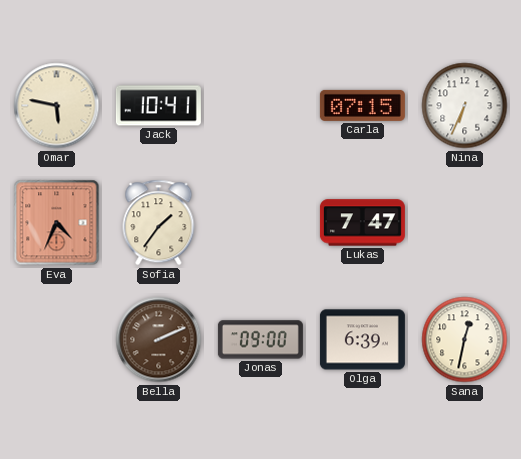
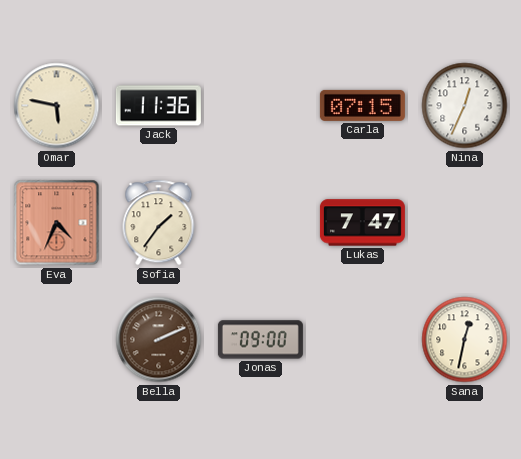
Jack: 10:41 -> 11:36
Nina: 6:34 -> 12:34
Olga: 6:39 -> none
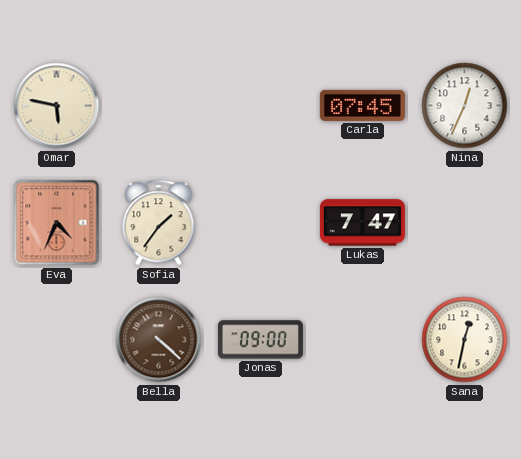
Jack: 11:36 -> none
Carla: 07:15 -> 07:45
Bella: 2:11 -> 4:22
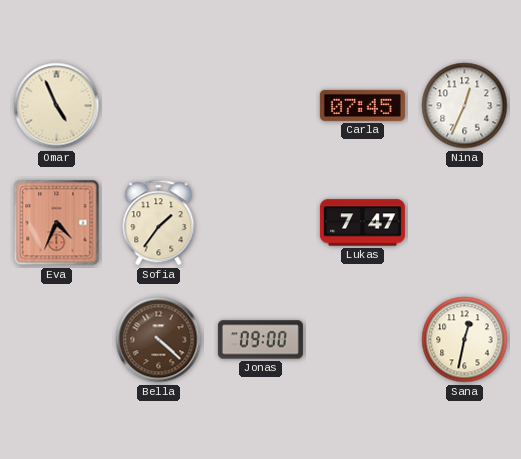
Omar: 5:47 -> 4:56
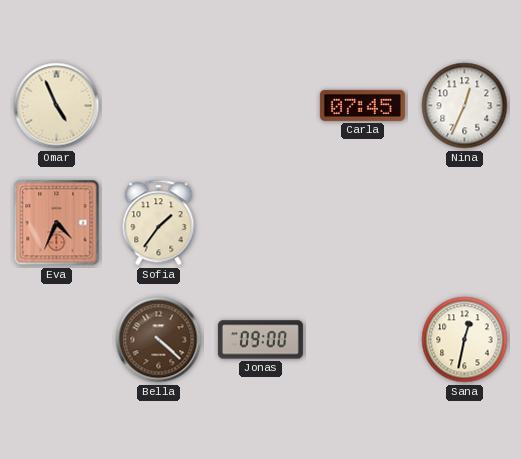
Lukas: 7:47 -> none
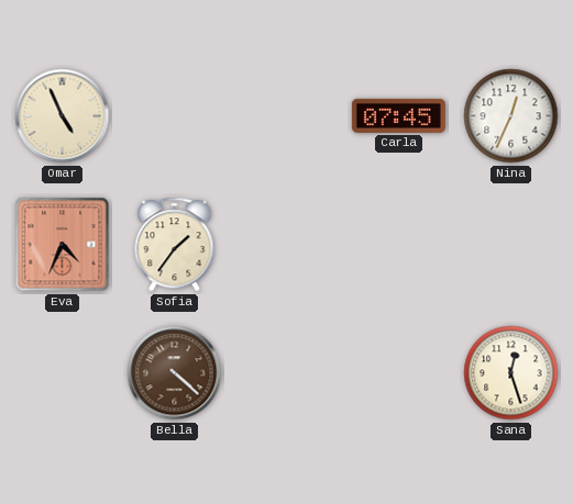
Jonas: 09:00 -> none
Sana: 12:32 -> 12:27
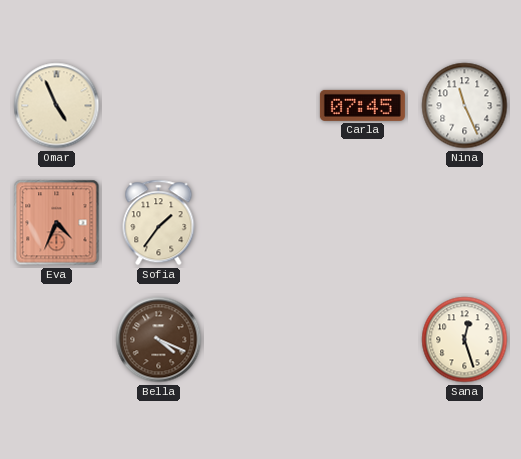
Nina: 12:34 -> 11:26
Bella: 4:22 -> 4:19
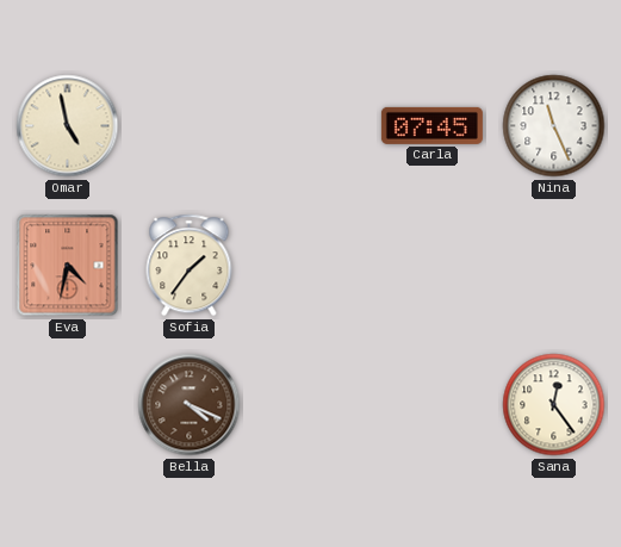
Omar: 4:56 -> 4:58
Eva: 4:34 -> 4:32
Sana: 12:27 -> 12:24
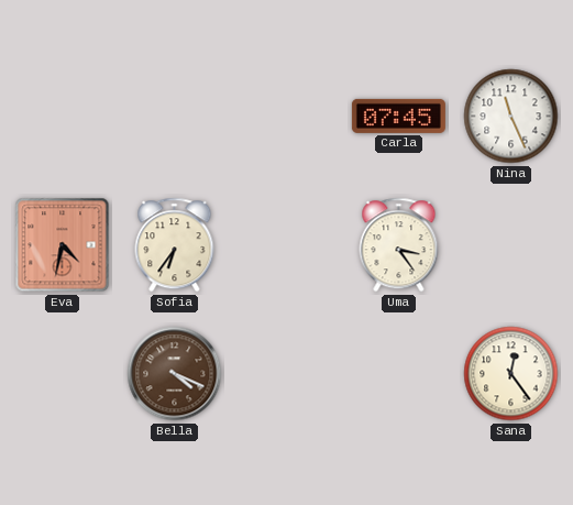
Omar: 4:58 -> none
Sofia: 1:36 -> 6:36
Uma: none -> 3:24
